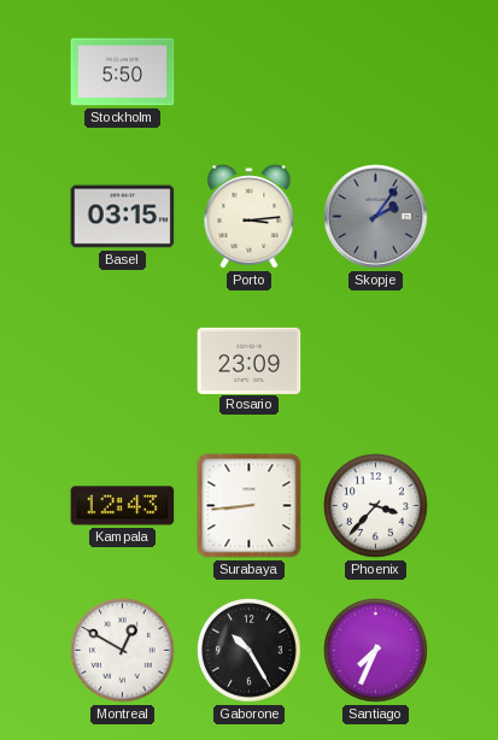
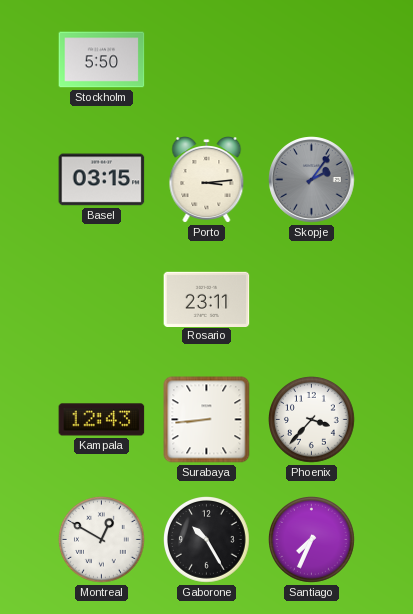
Rosario: 23:09 -> 23:11
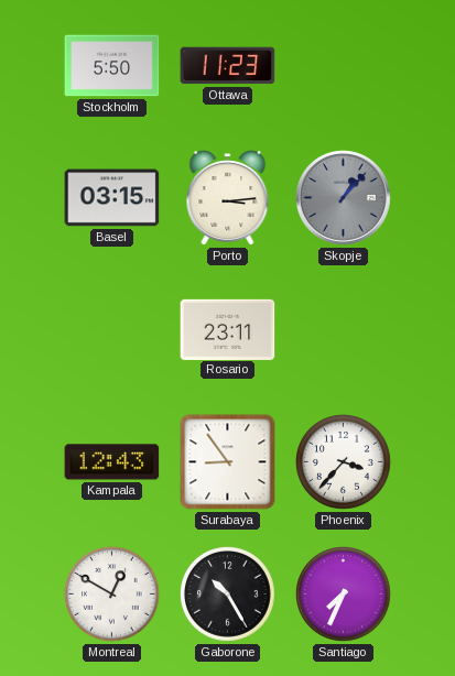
Ottawa: none -> 11:23
Skopje: 2:06 -> 1:07
Surabaya: 8:44 -> 8:54
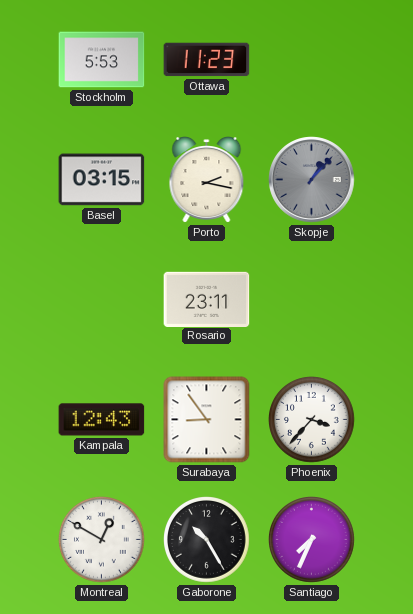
Stockholm: 5:50 -> 5:53
Porto: 3:14 -> 2:17
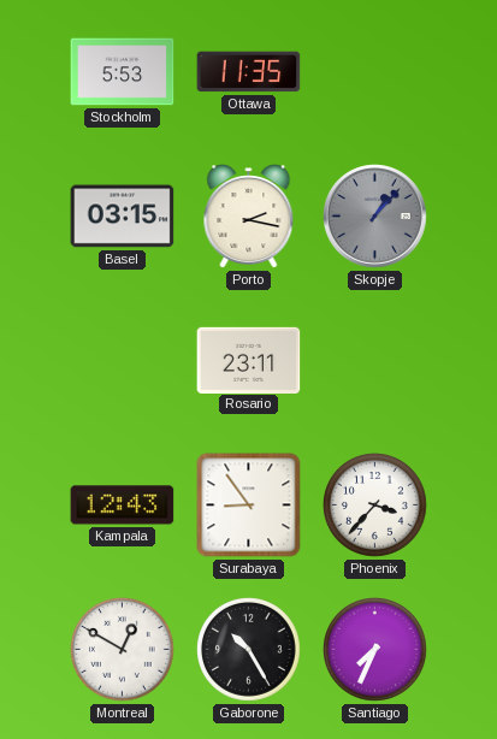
Ottawa: 11:23 -> 11:35
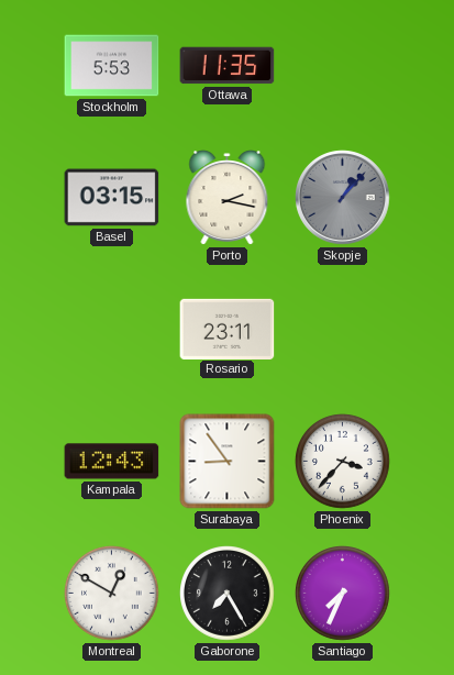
Gaborone: 10:25 -> 7:25
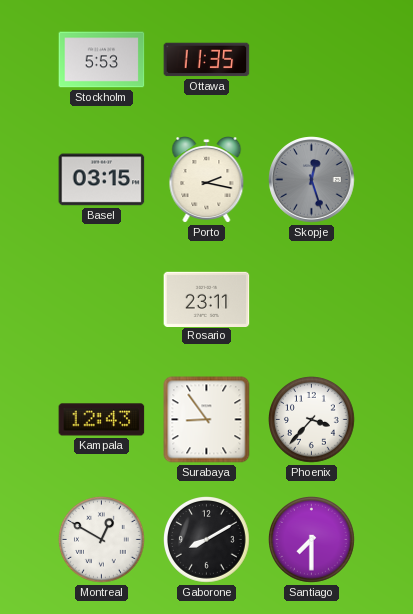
Skopje: 1:07 -> 12:27
Gaborone: 7:25 -> 8:10
Santiago: 7:34 -> 7:30
